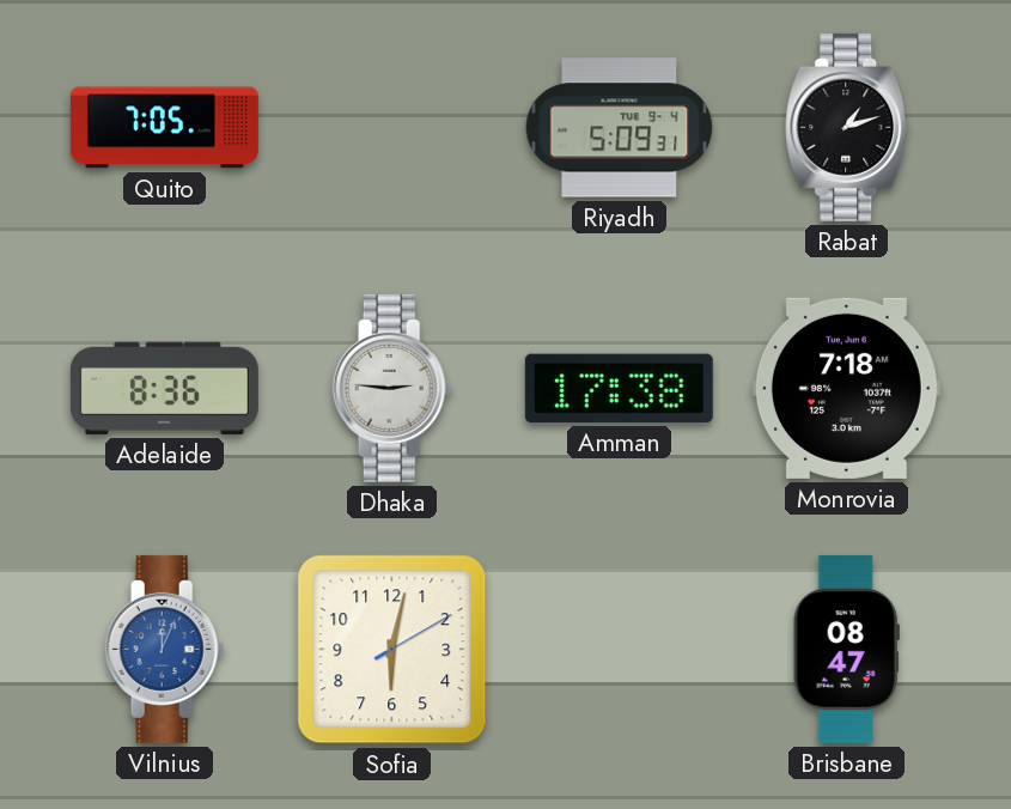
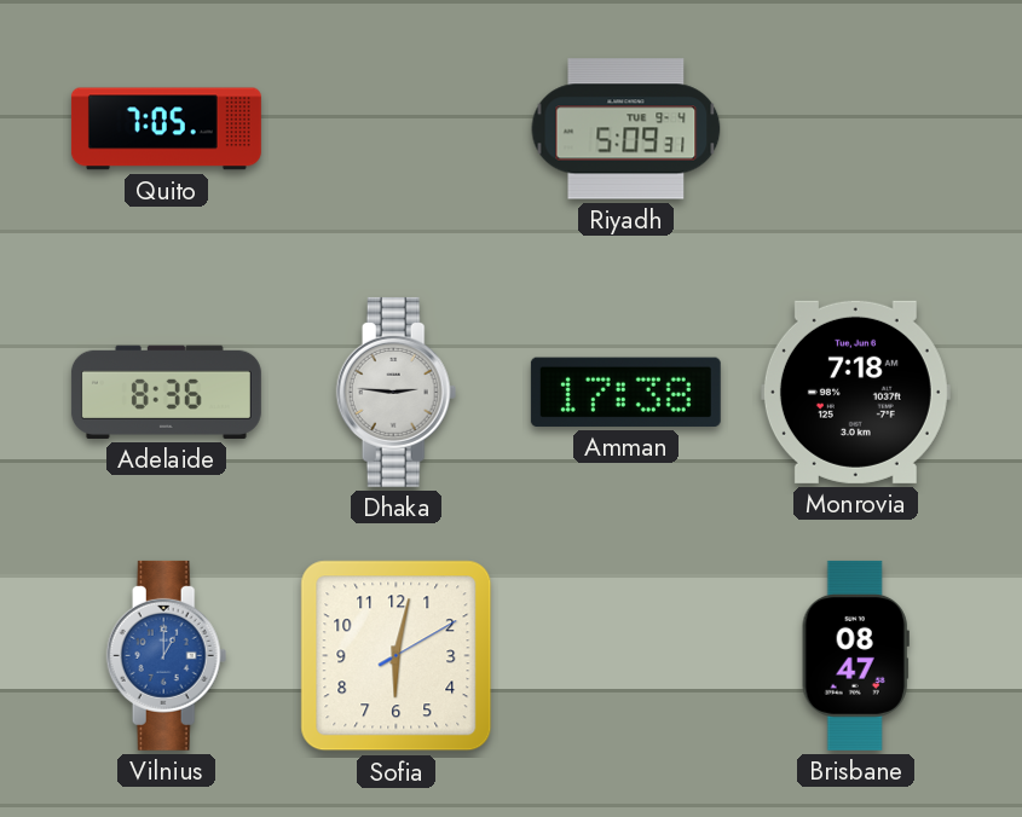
Rabat: 1:12 -> none
Vilnius: 12:04 -> 1:00
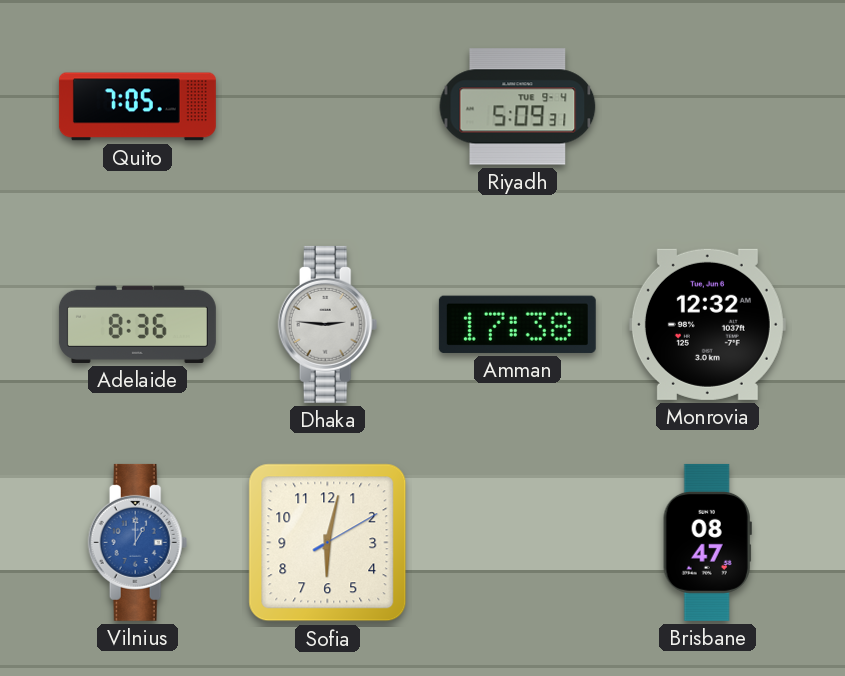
Monrovia: 7:18 -> 12:32
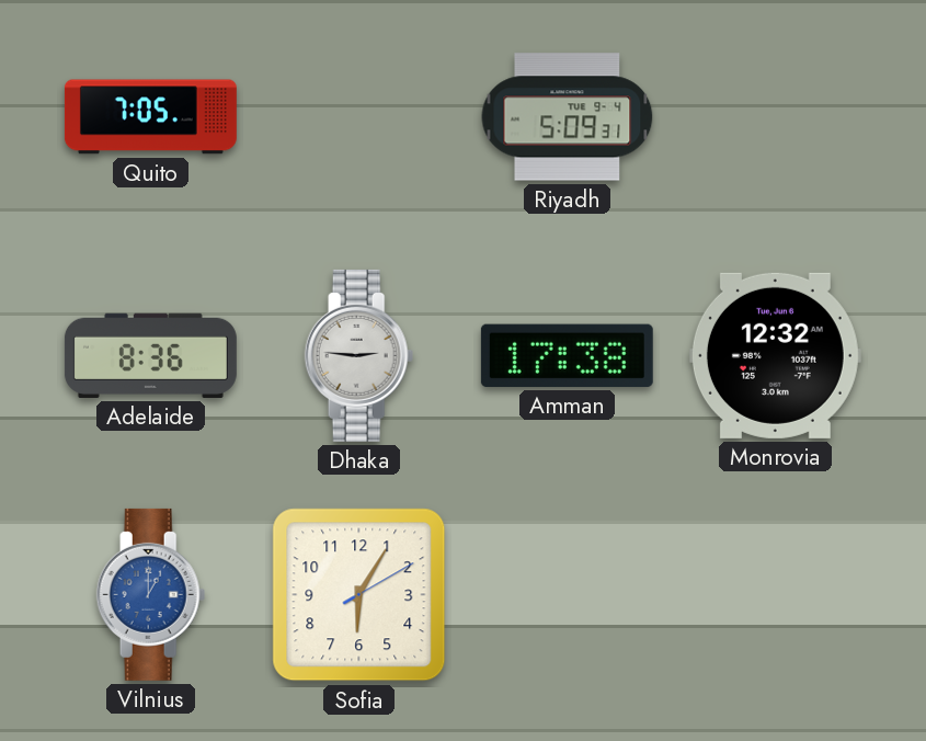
Sofia: 6:02 -> 6:05
Brisbane: 08:47 -> none
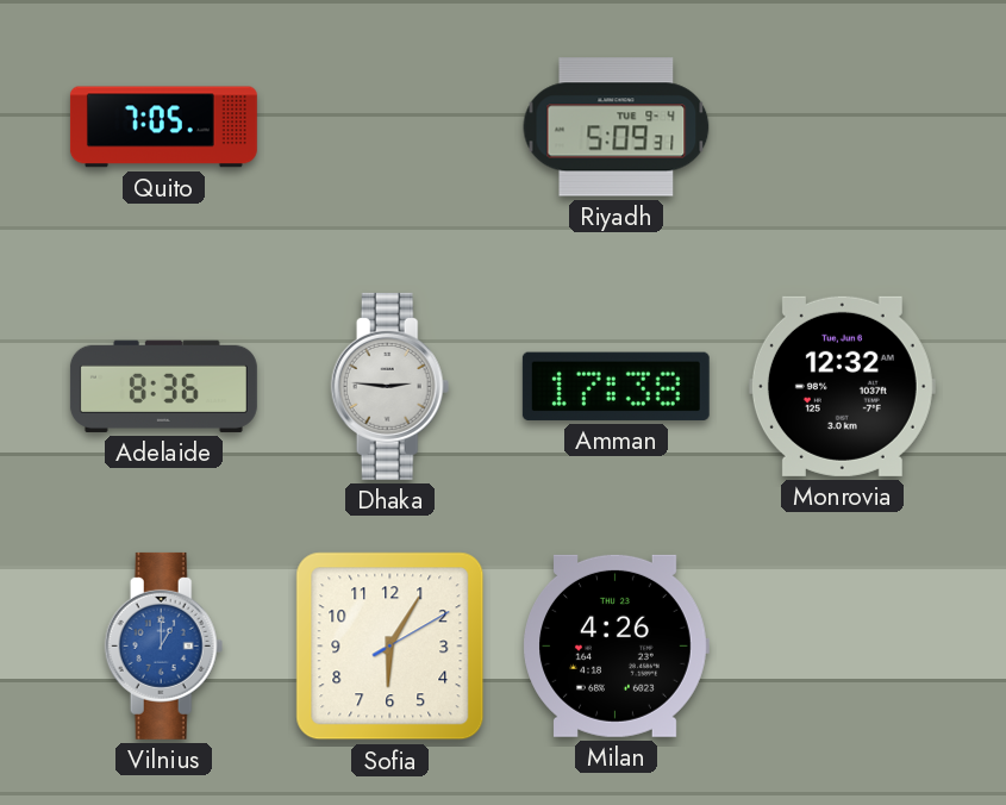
Milan: none -> 4:26
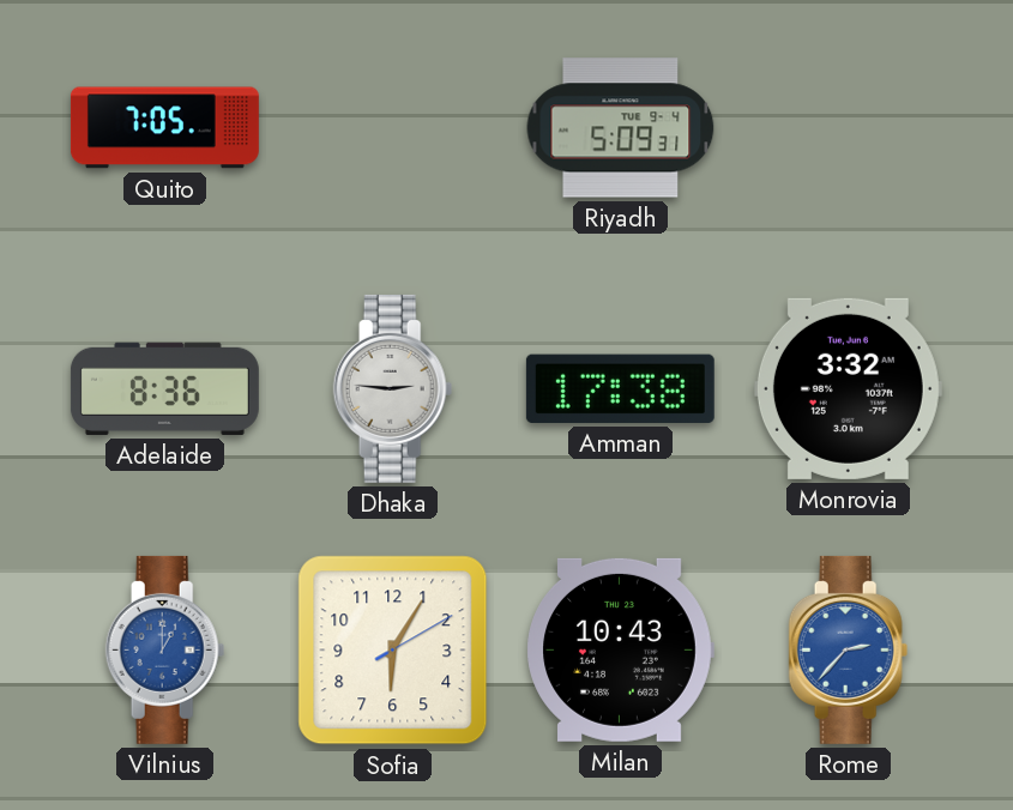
Monrovia: 12:32 -> 3:32
Milan: 4:26 -> 10:43
Rome: none -> 2:37
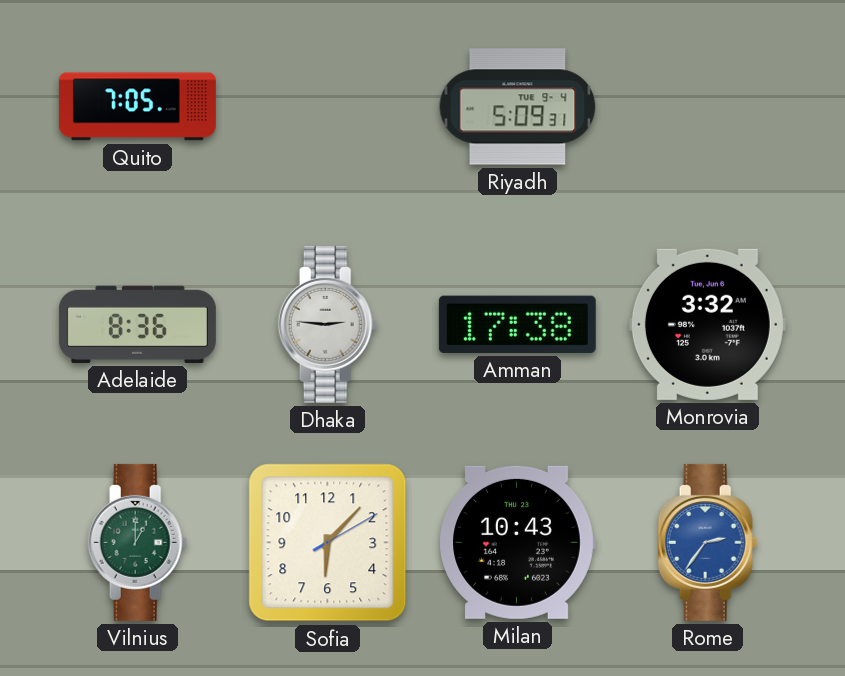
Vilnius dial: blue -> green
Sofia: 6:05 -> 6:07
Rome: 2:37 -> 2:36
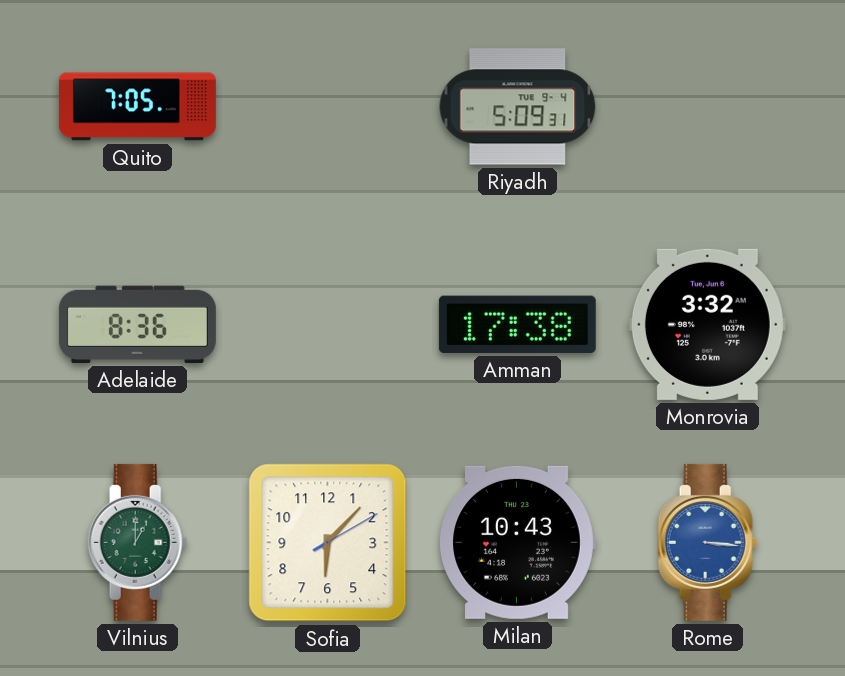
Dhaka: 2:46 -> none
Rome: 2:36 -> 3:16
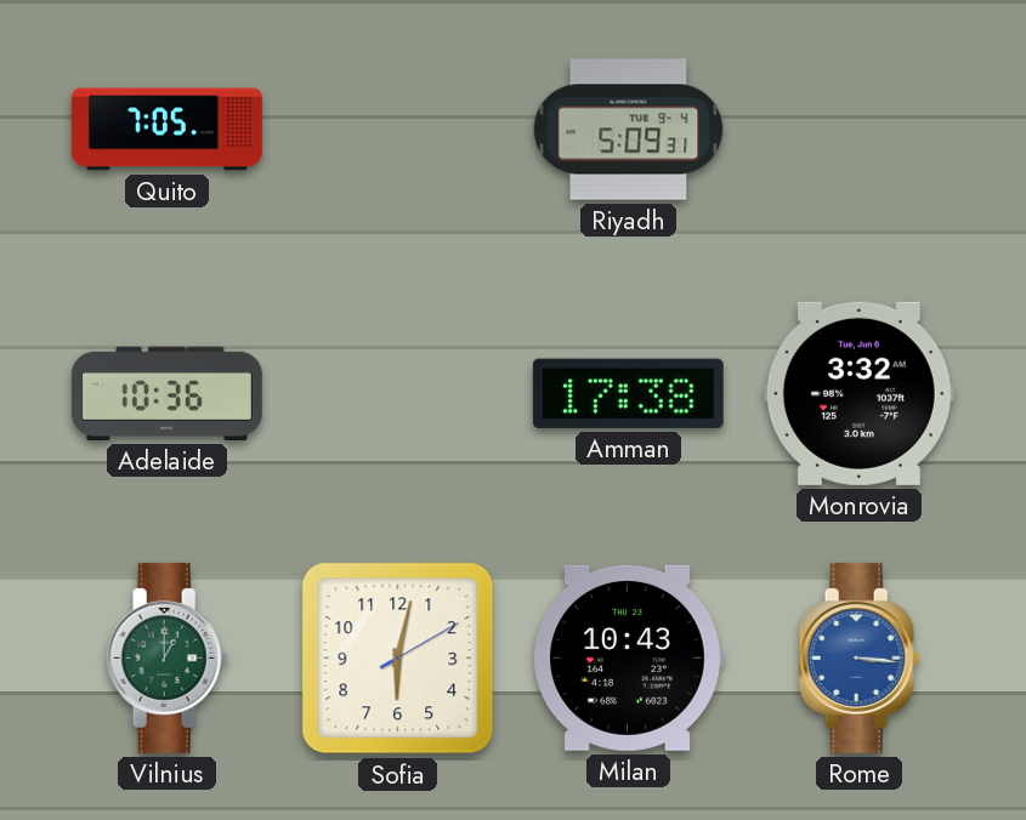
Adelaide: 8:36 -> 10:36
Sofia: 6:07 -> 6:02
